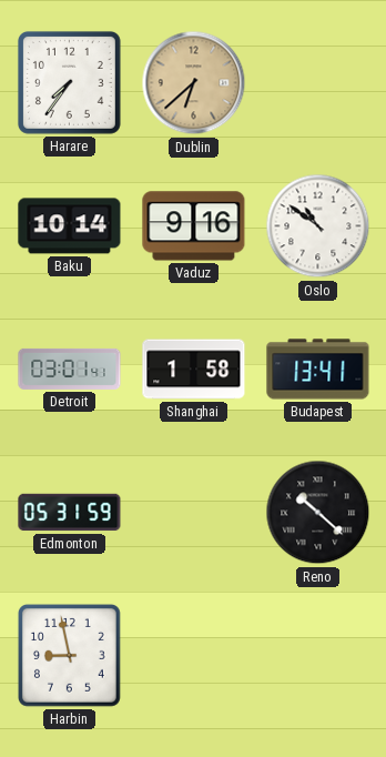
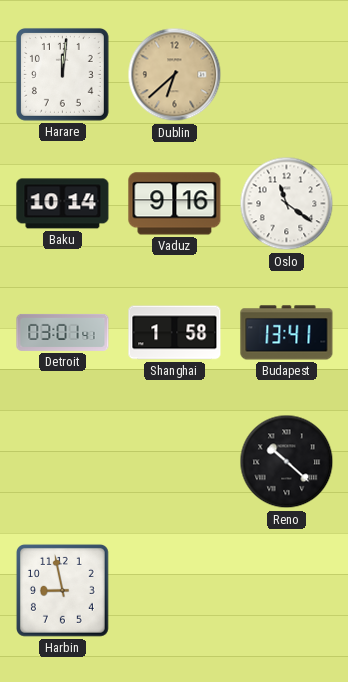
Harare: 7:36 -> 12:01
Oslo: 10:51 -> 11:21
Edmonton: 05:31 -> none
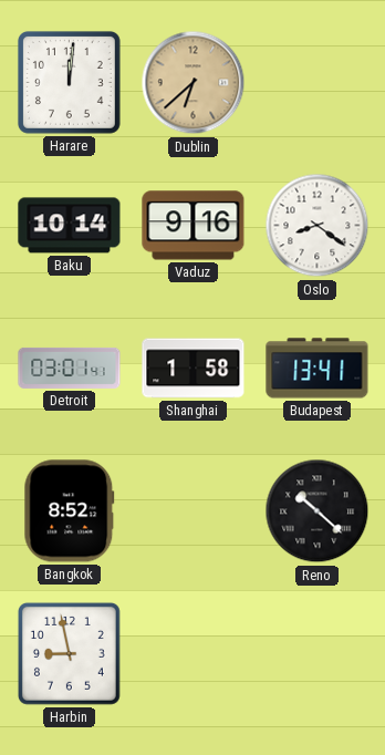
Oslo: 11:21 -> 8:21
Bangkok: none -> 8:52
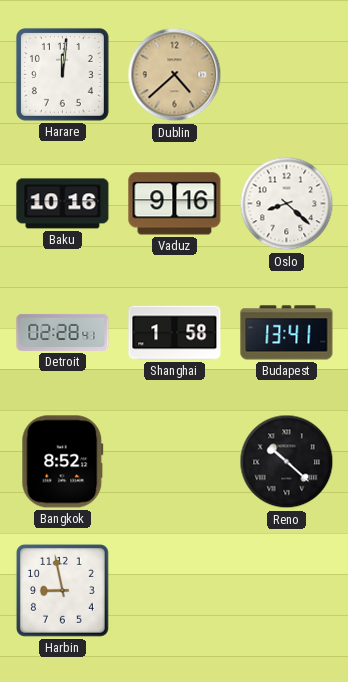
Dublin: 6:38 -> 4:38
Baku: 10:14 -> 10:16
Oslo: 8:21 -> 8:22
Detroit: 03:01 -> 02:28
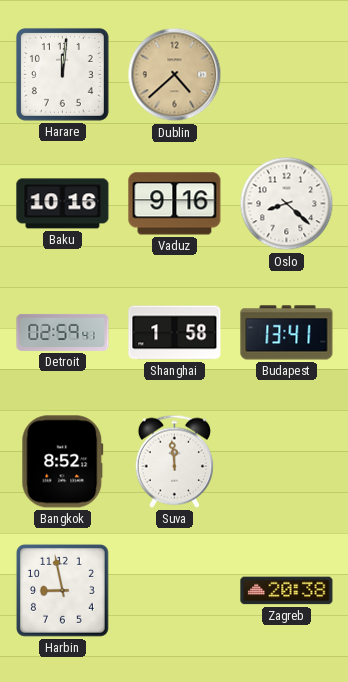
Detroit: 02:28 -> 02:59
Suva: none -> 11:59
Reno: 10:22 -> none
Zagreb: none -> 20:38
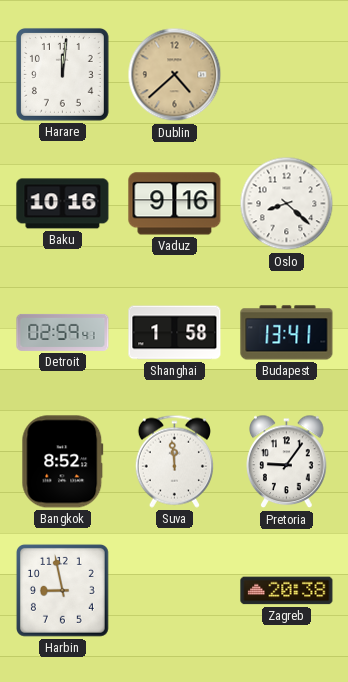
Pretoria: none -> 9:06
